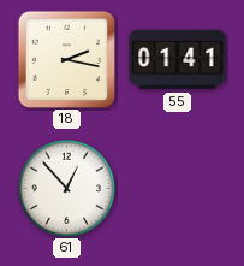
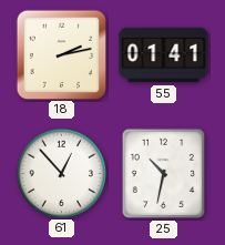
18: 2:17 -> 2:13
25: none -> 10:32
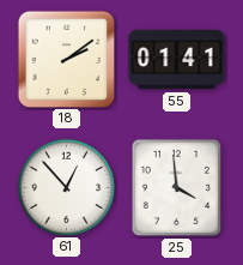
18: 2:13 -> 2:09
25: 10:32 -> 3:59
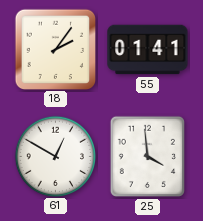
18: 2:09 -> 2:06
61: 12:53 -> 12:50
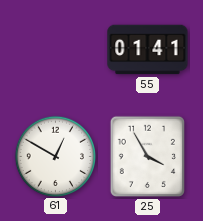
18: 2:06 -> none
25: 3:59 -> 3:55
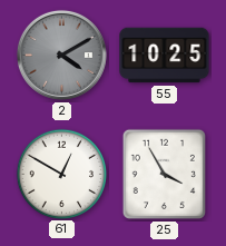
2: none -> 4:10
55: 01:41 -> 10:25
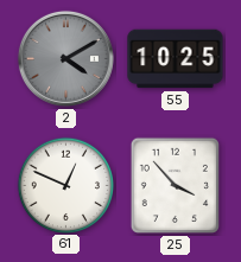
61: 12:50 -> 12:49
25: 3:55 -> 3:53
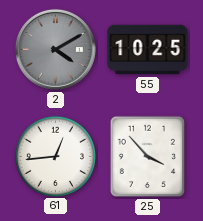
61: 12:49 -> 12:44
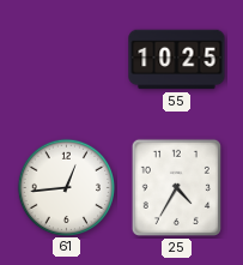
2: 4:10 -> none
25: 3:53 -> 4:35
